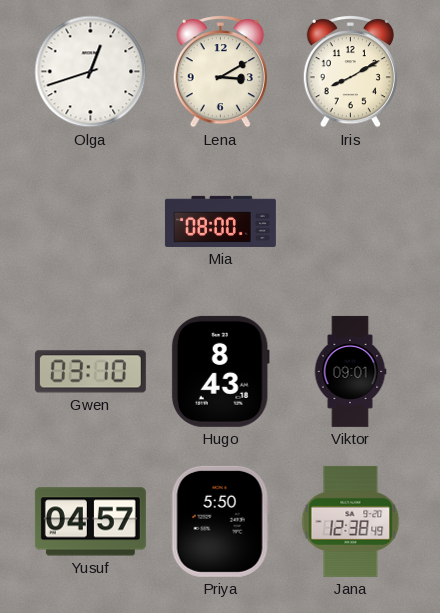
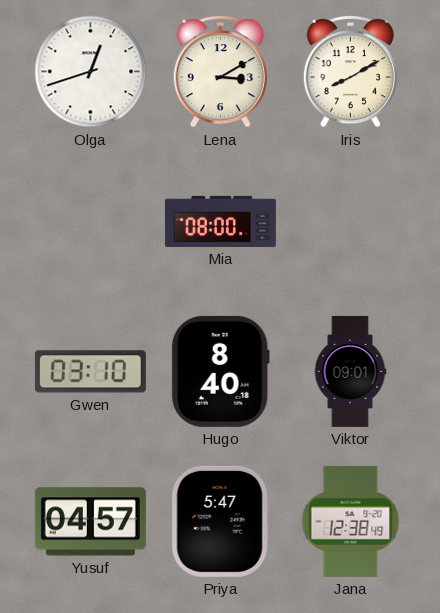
Hugo: 8:43 -> 8:40
Priya: 5:50 -> 5:47
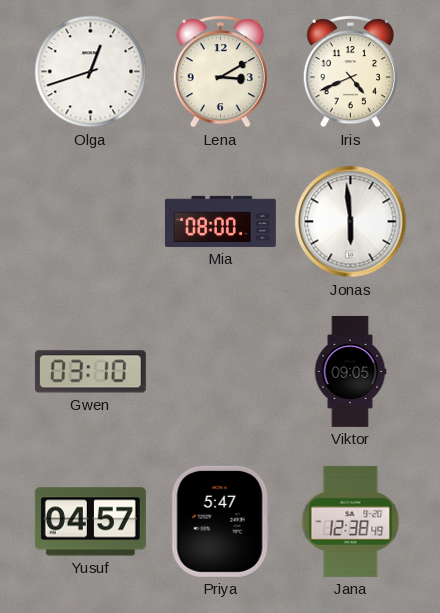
Iris: 8:10 -> 4:41
Jonas: none -> 5:59
Hugo: 8:40 -> none
Viktor: 09:01 -> 09:05
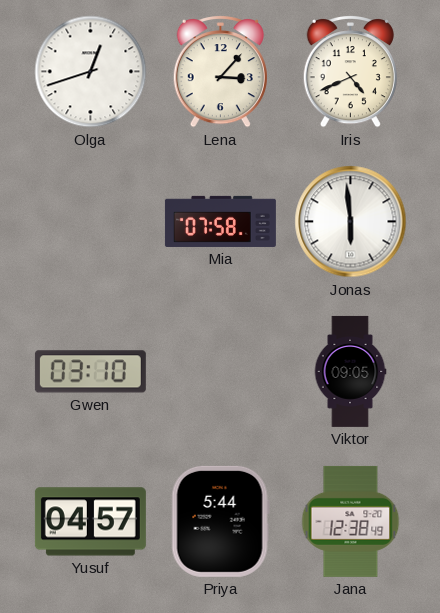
Lena: 3:10 -> 3:07
Mia: 08:00 -> 07:58
Priya: 5:47 -> 5:44
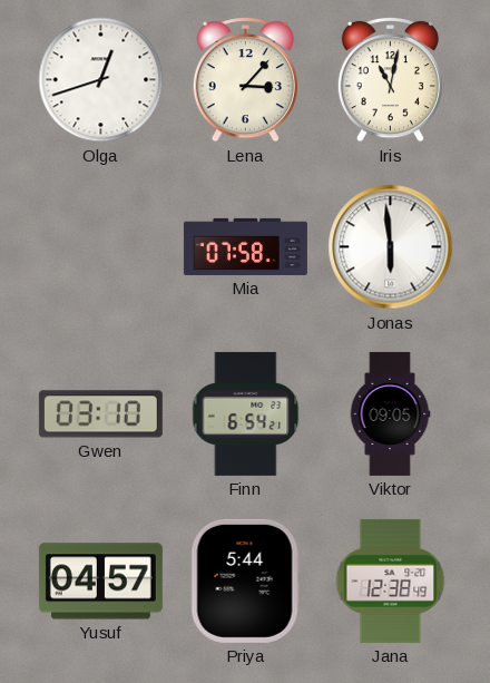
Iris: 4:41 -> 11:02
Finn: none -> 6:54
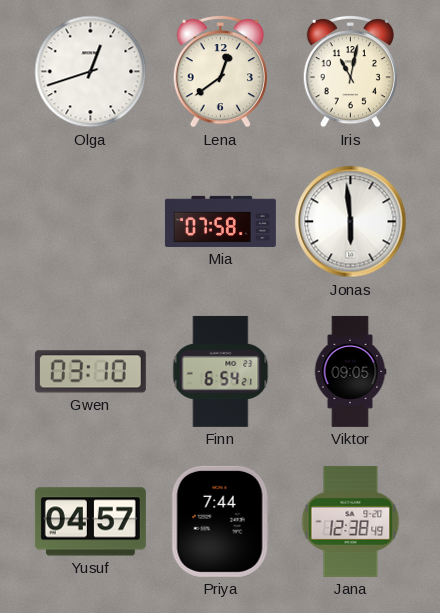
Lena: 3:07 -> 12:39
Priya: 5:44 -> 7:44
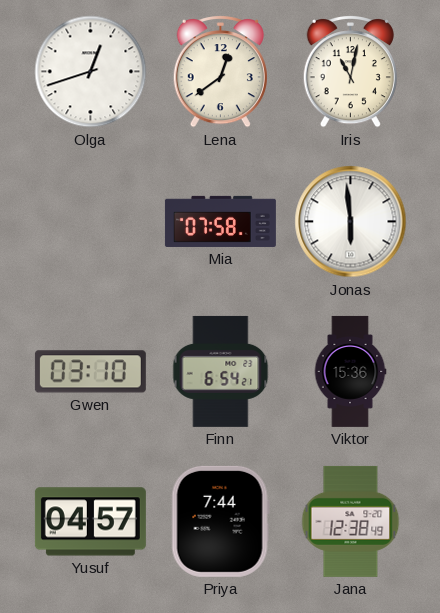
Viktor: 09:05 -> 15:36
